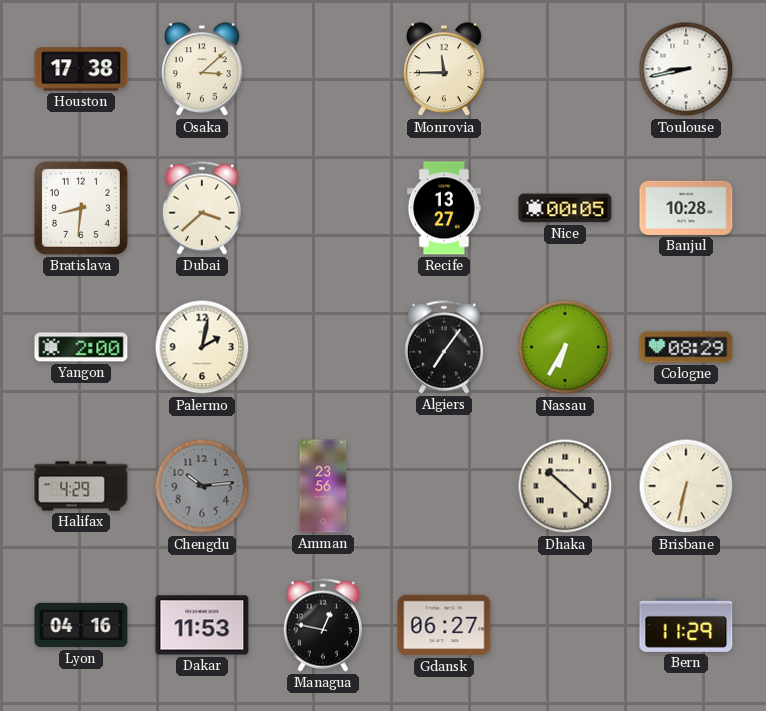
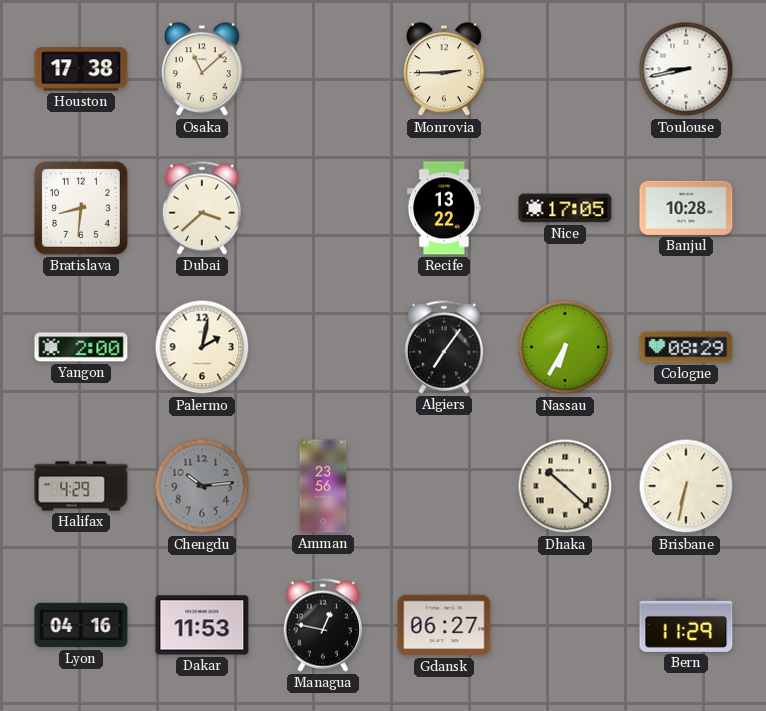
Osaka: 3:08 -> 11:08
Monrovia: 11:45 -> 2:45
Recife: 13:27 -> 13:22
Nice: 00:05 -> 17:05
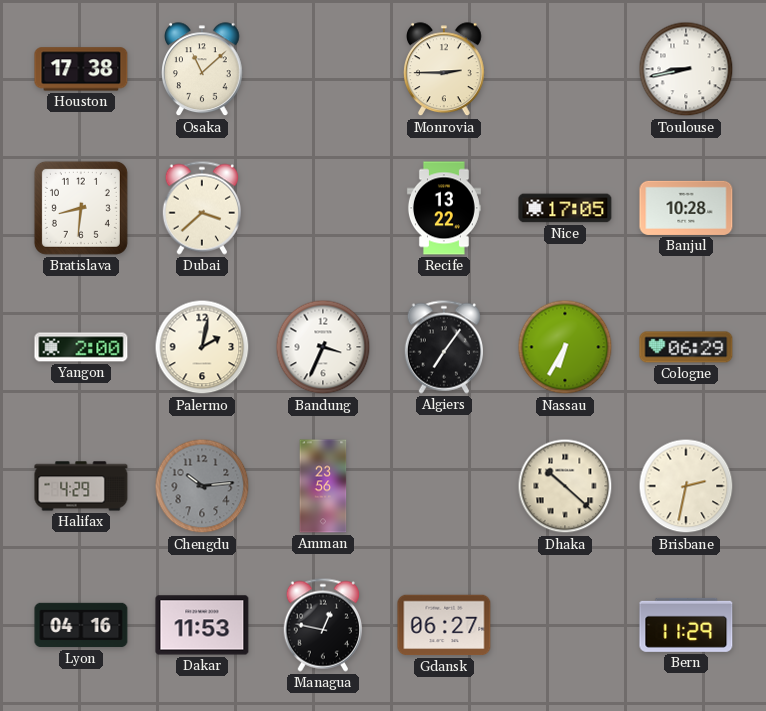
Bandung: none -> 3:34
Cologne: 08:29 -> 06:29
Brisbane: 6:32 -> 2:32
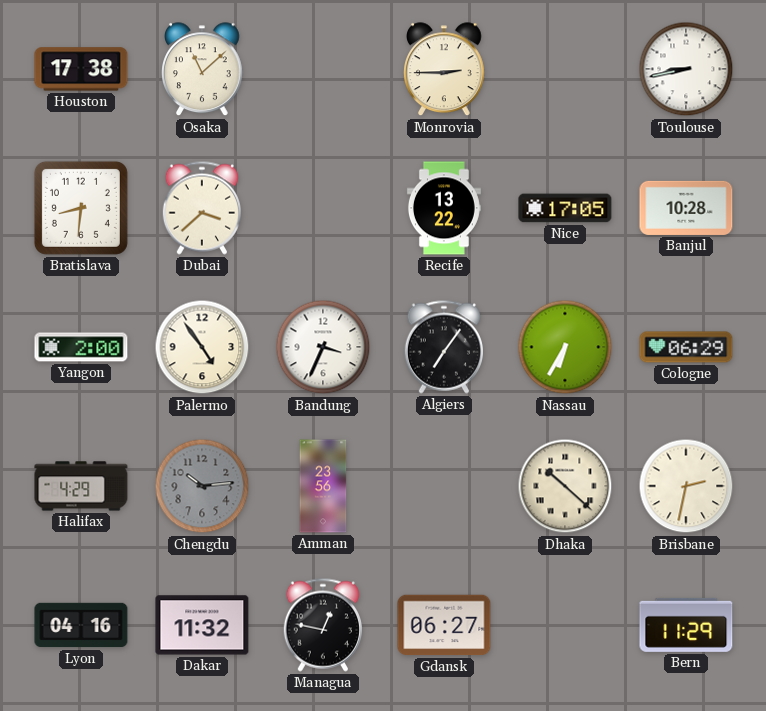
Palermo: 2:02 -> 4:54
Dakar: 11:53 -> 11:32
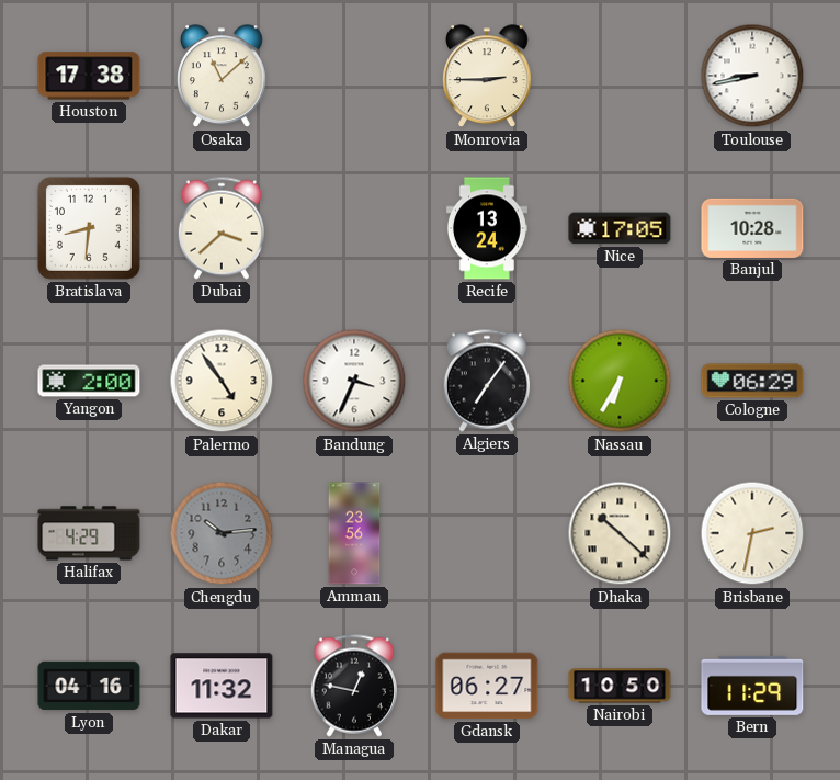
Recife: 13:22 -> 13:24
Nairobi: none -> 10:50
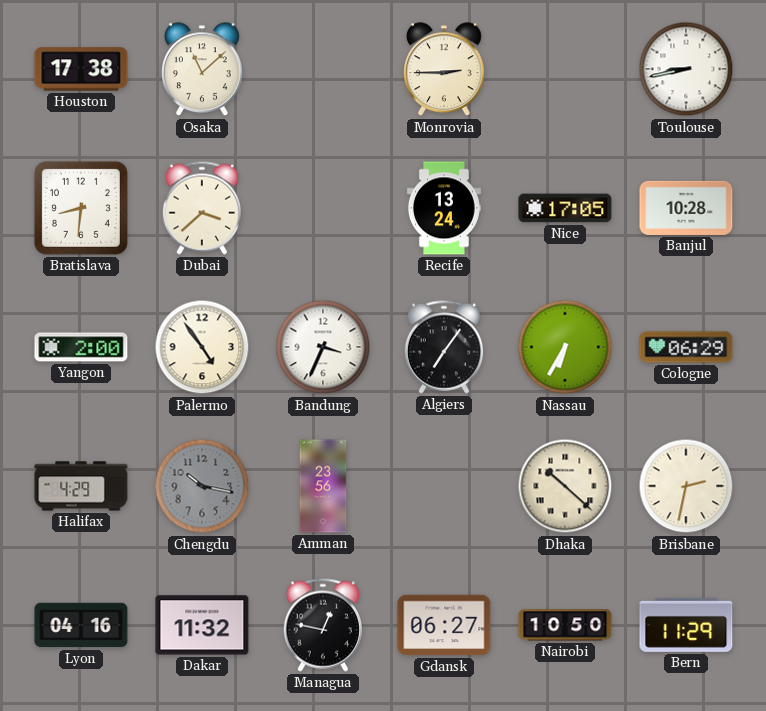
Chengdu: 10:14 -> 10:17
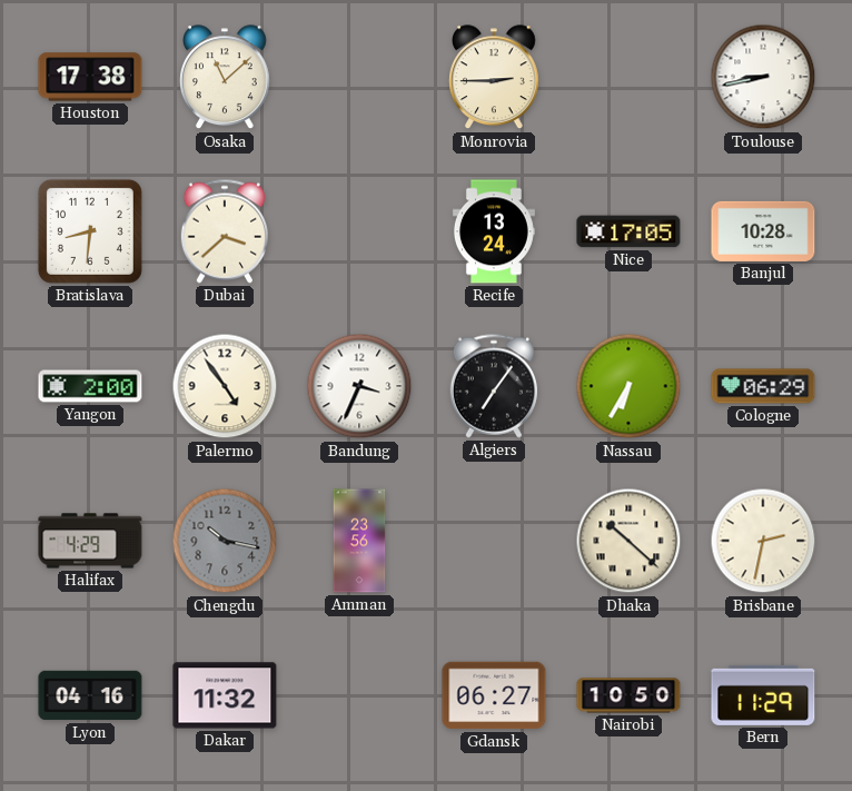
Managua: 12:47 -> none
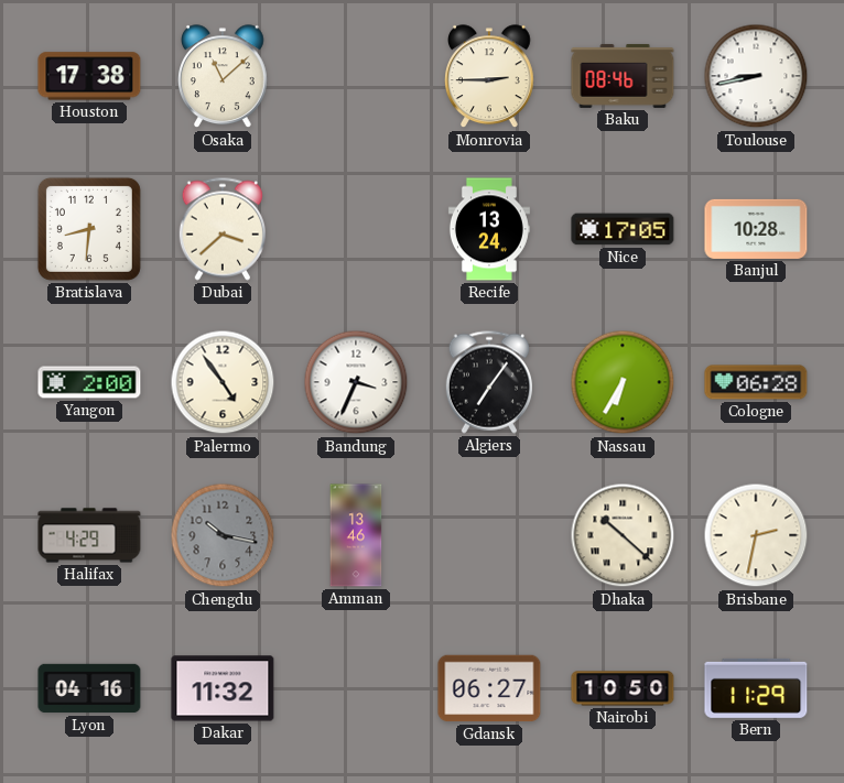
Baku: none -> 08:46
Cologne: 06:29 -> 06:28
Amman: 23:56 -> 13:46
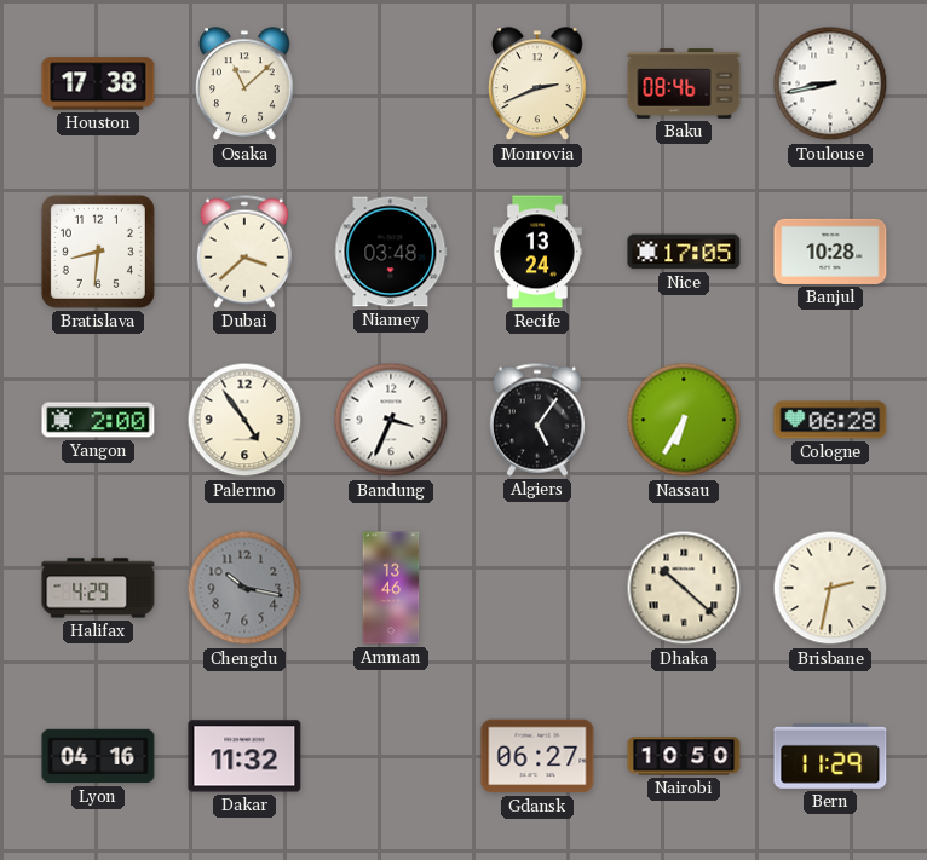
Monrovia: 2:45 -> 2:41
Niamey: none -> 03:48
Algiers: 7:06 -> 5:06
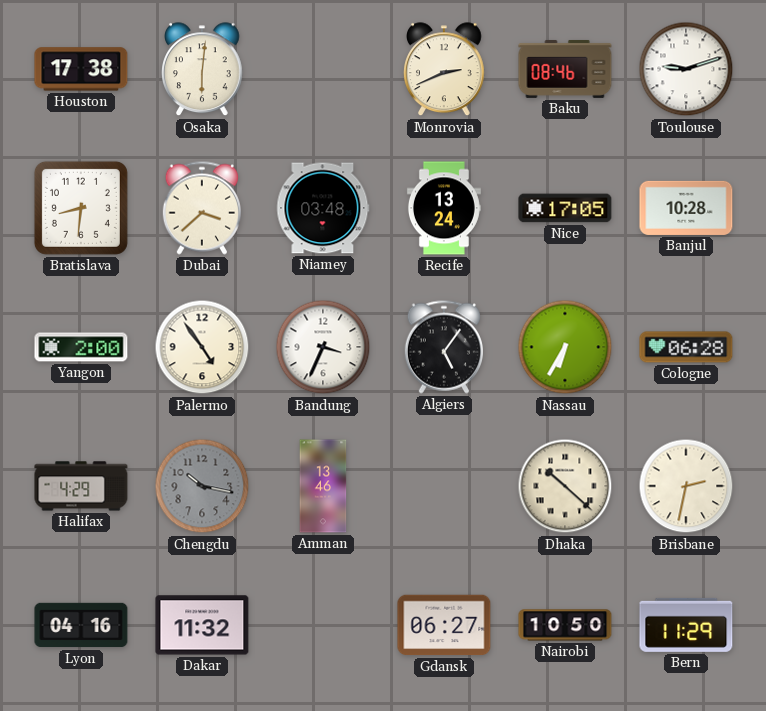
Osaka: 11:08 -> 6:01
Toulouse: 8:43 -> 9:12
